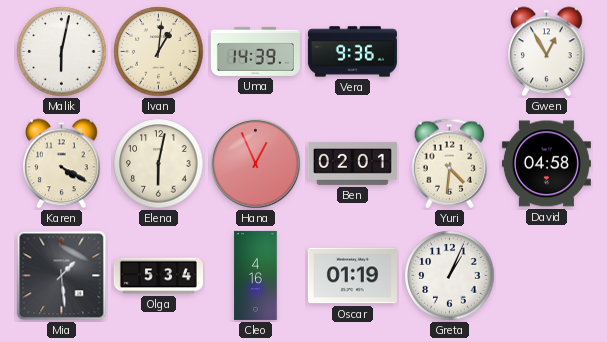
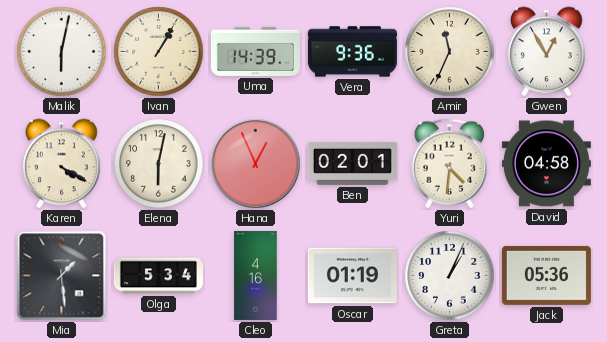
Ivan: 1:01 -> 1:05
Amir: none -> 11:34
Jack: none -> 05:36
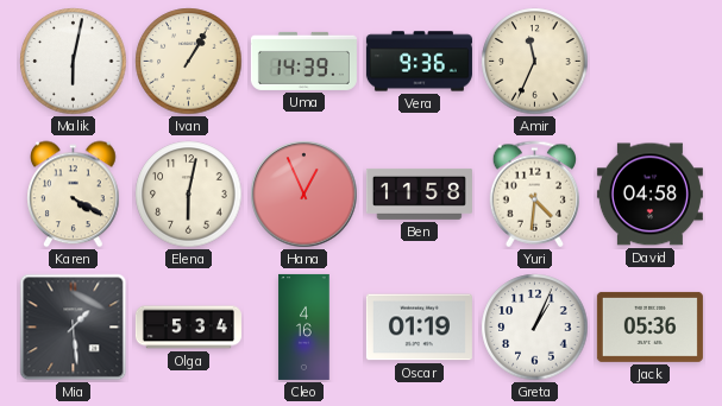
Gwen: 12:55 -> none
Ben: 02:01 -> 11:58
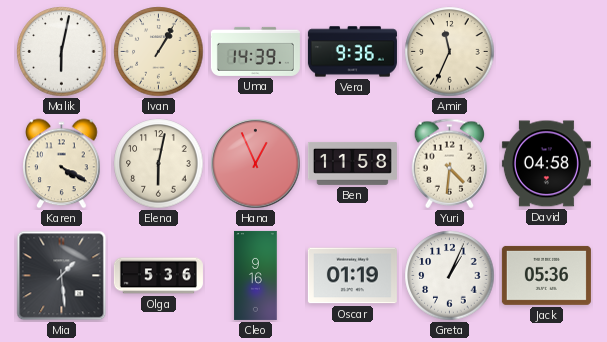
Olga: 5:34 -> 5:36
Cleo: 4:16 -> 9:16
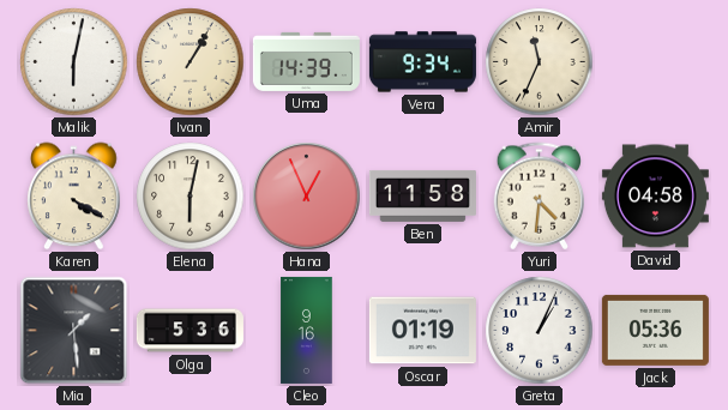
Vera: 9:36 -> 9:34
